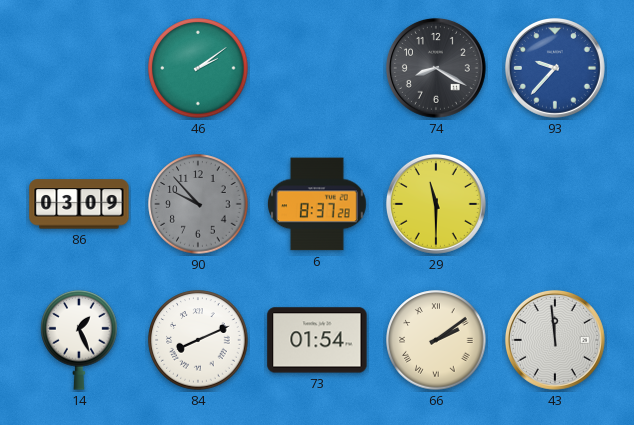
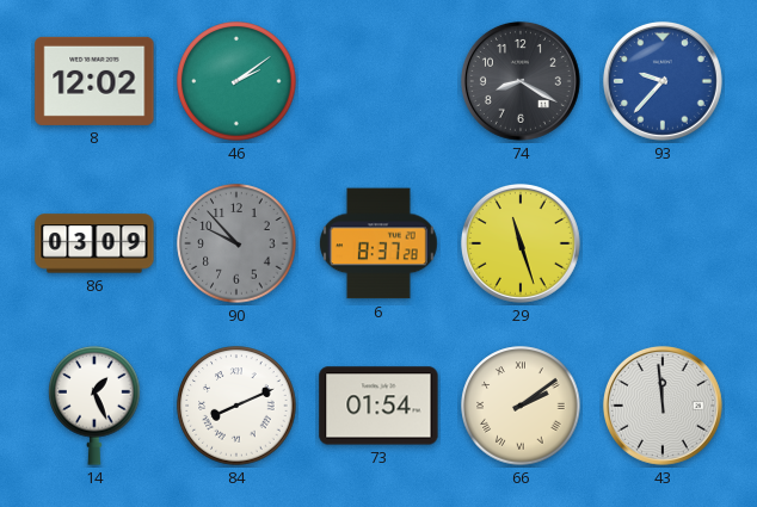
8: none -> 12:02
29: 11:30 -> 11:27
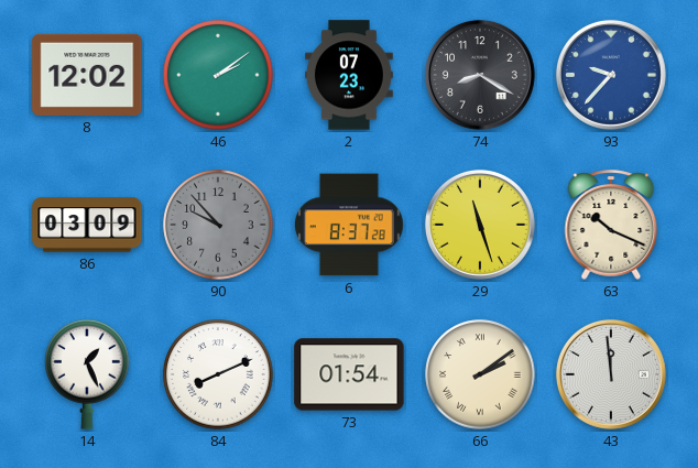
2: none -> 07:23
63: none -> 10:19
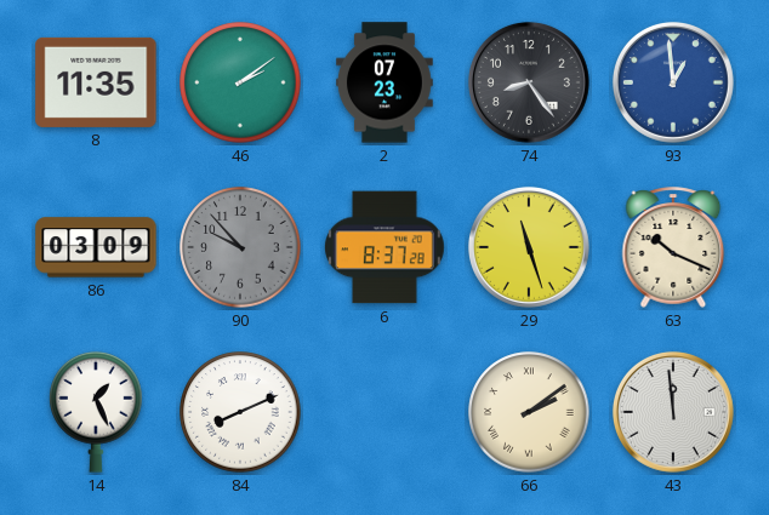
8: 12:02 -> 11:35
74: 8:20 -> 8:24
93: 9:37 -> 12:59
73: 01:54 -> none
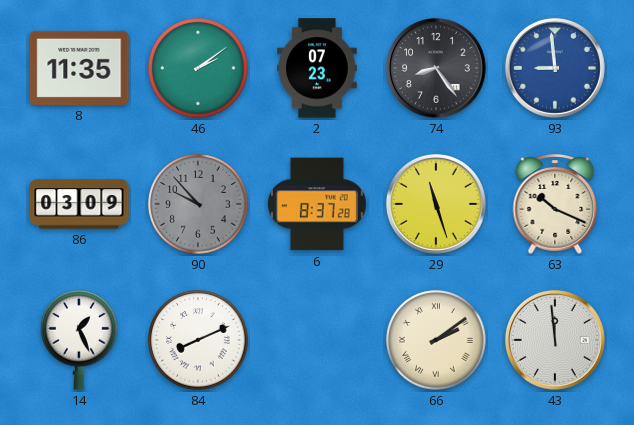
93: 12:59 -> 8:59
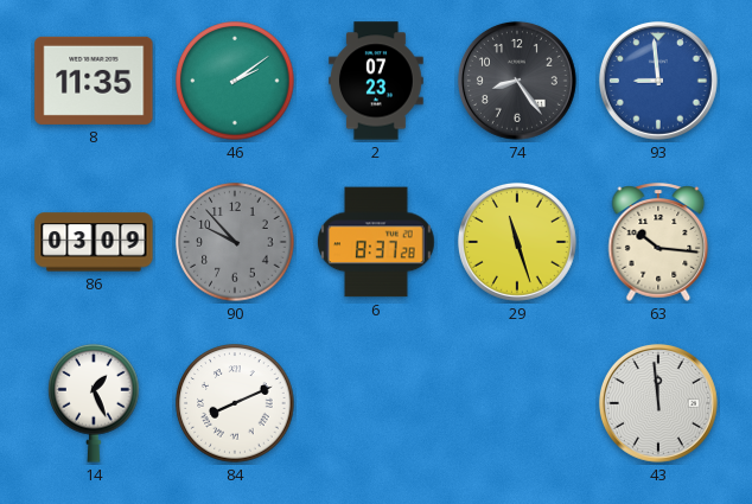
63: 10:19 -> 10:16
66: 2:09 -> none
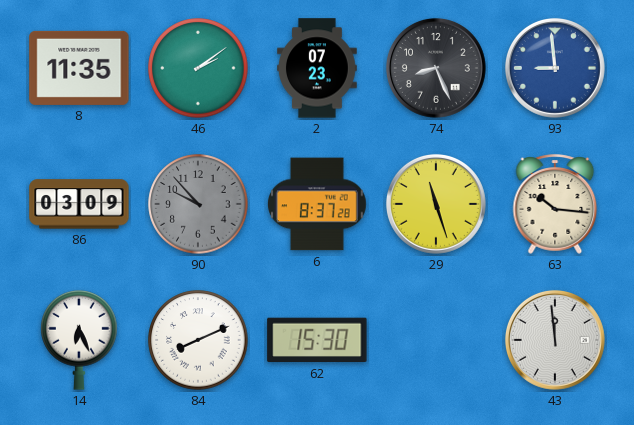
74: 8:24 -> 8:26
14: 1:26 -> 6:26
62: none -> 15:30
